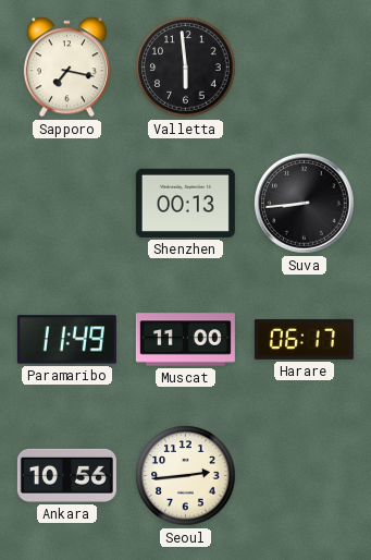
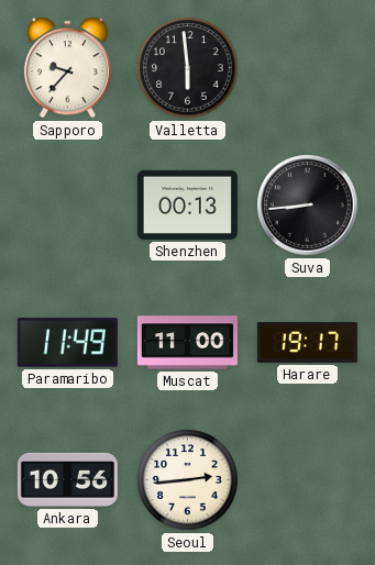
Sapporo: 7:17 -> 9:37
Harare: 06:17 -> 19:17
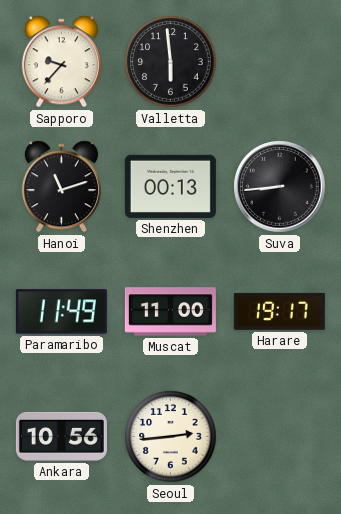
Hanoi: none -> 11:12
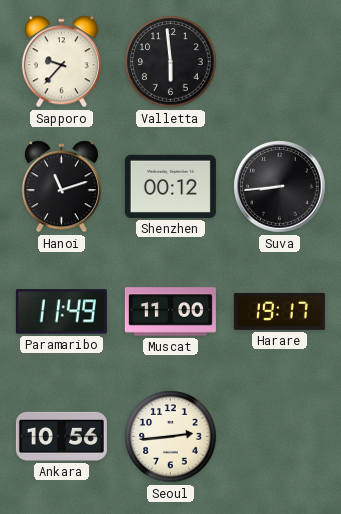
Shenzhen: 00:13 -> 00:12
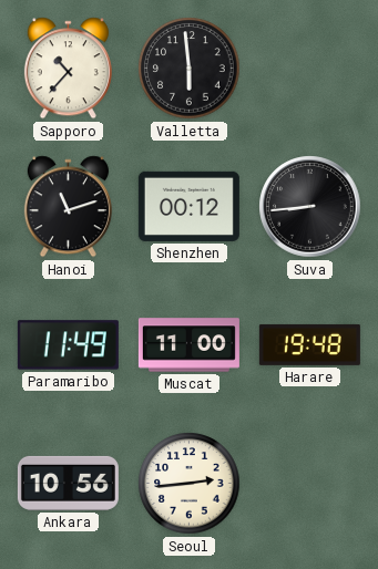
Sapporo: 9:37 -> 10:37
Harare: 19:17 -> 19:48
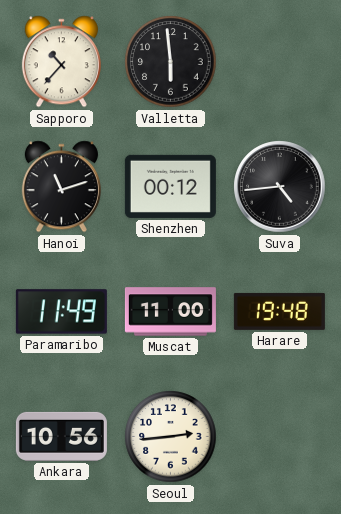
Suva: 8:44 -> 4:44
